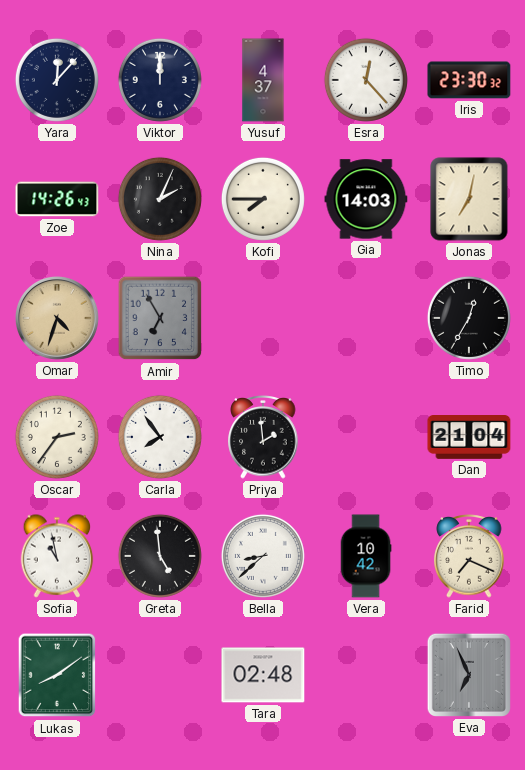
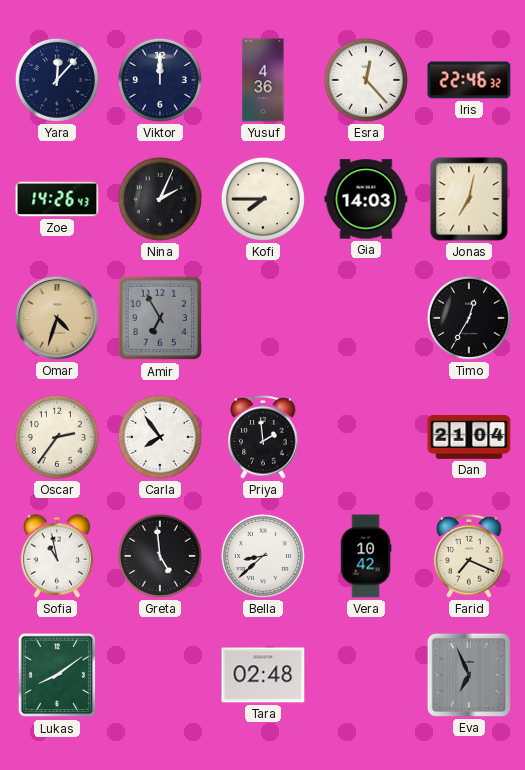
Yusuf: 4:37 -> 4:36
Iris: 23:30 -> 22:46
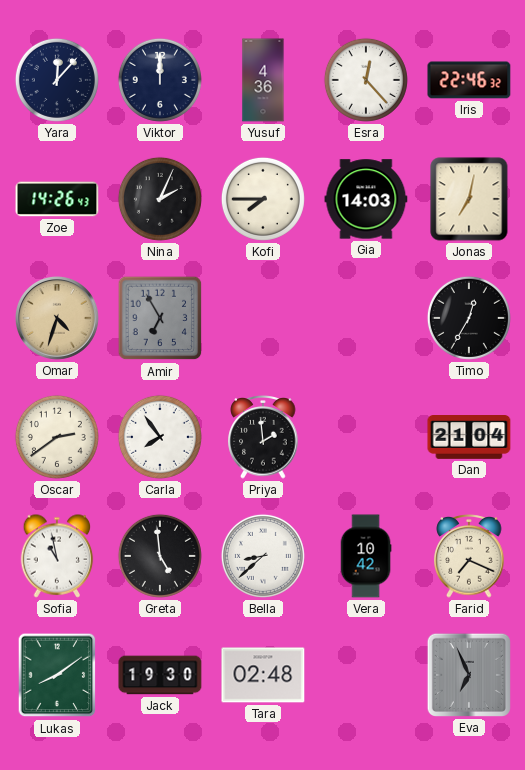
Oscar: 2:36 -> 2:39
Jack: none -> 19:30
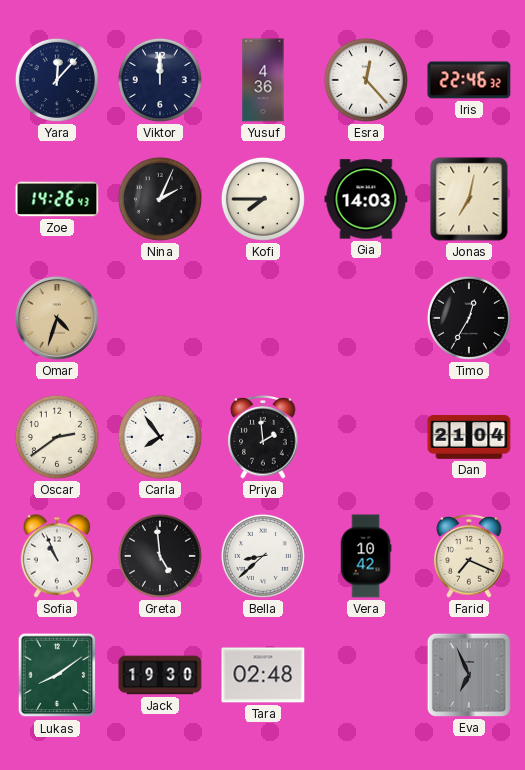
Amir: 6:55 -> none
Sofia: 10:58 -> 10:56
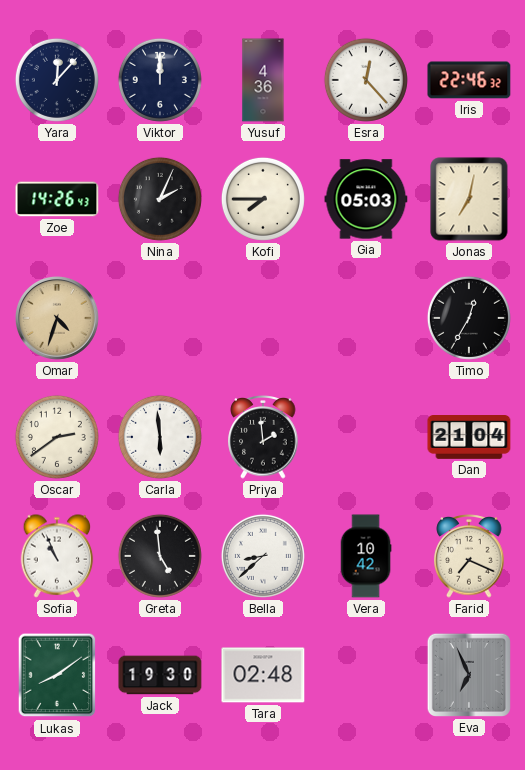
Gia: 14:03 -> 05:03
Carla: 7:54 -> 5:59
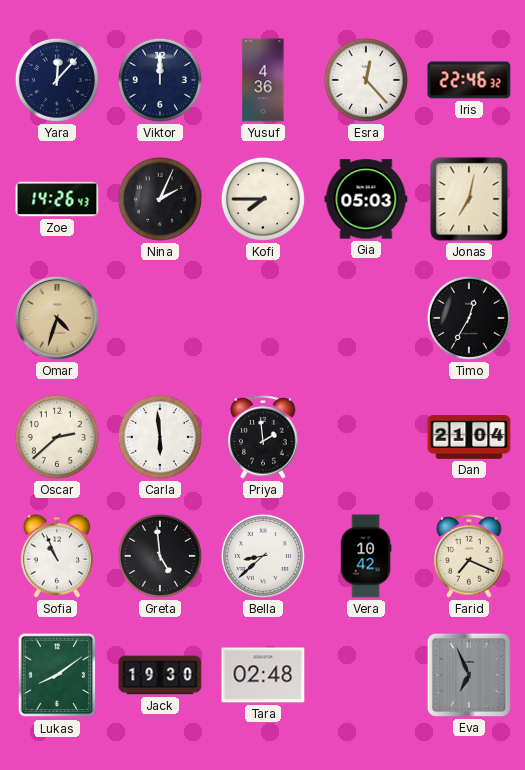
Oscar: 2:39 -> 2:38
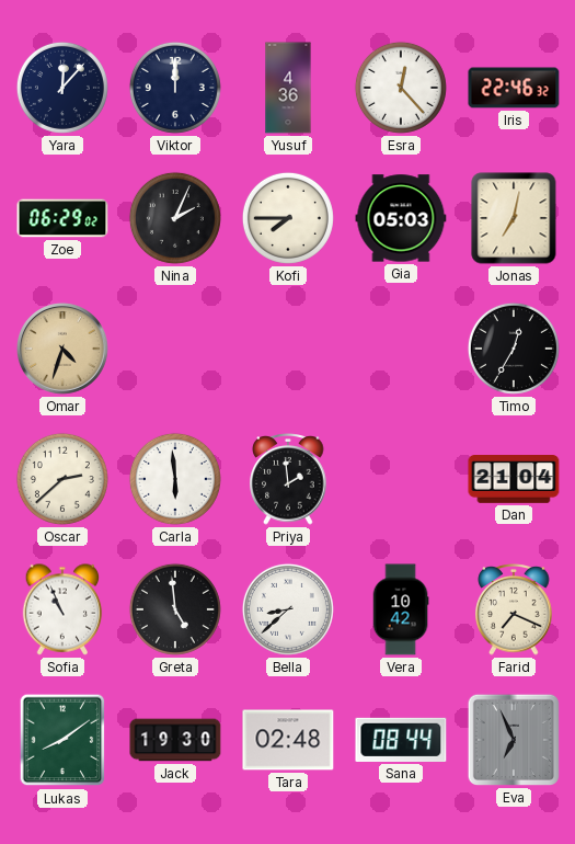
Zoe: 14:26 -> 06:29
Sana: none -> 08:44
